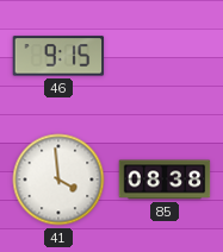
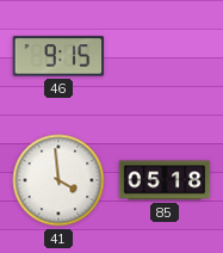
85: 08:38 -> 05:18
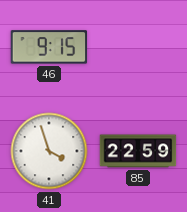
41: 3:59 -> 3:57
85: 05:18 -> 22:59
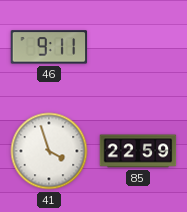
46: 9:15 -> 9:11
